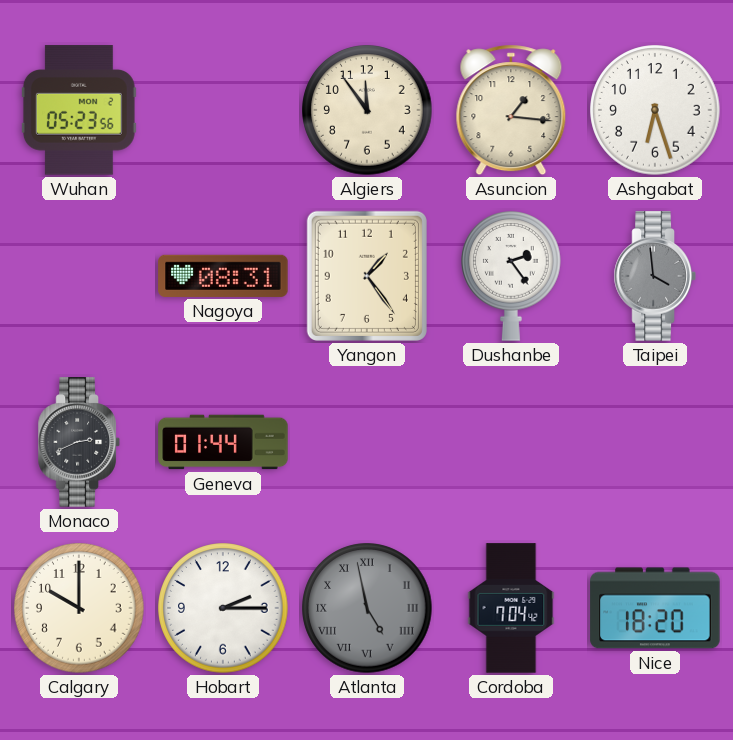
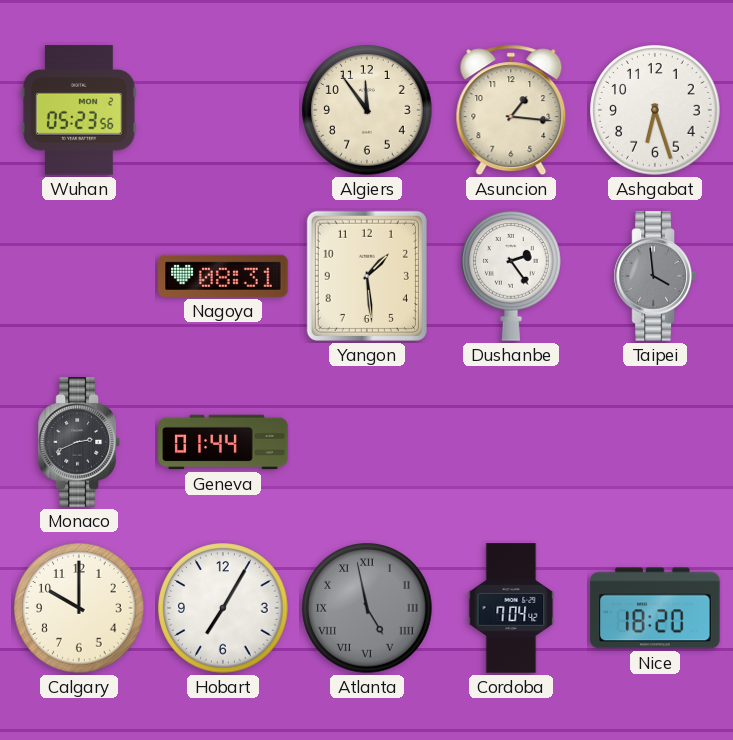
Yangon: 1:24 -> 1:29
Hobart: 2:15 -> 7:05
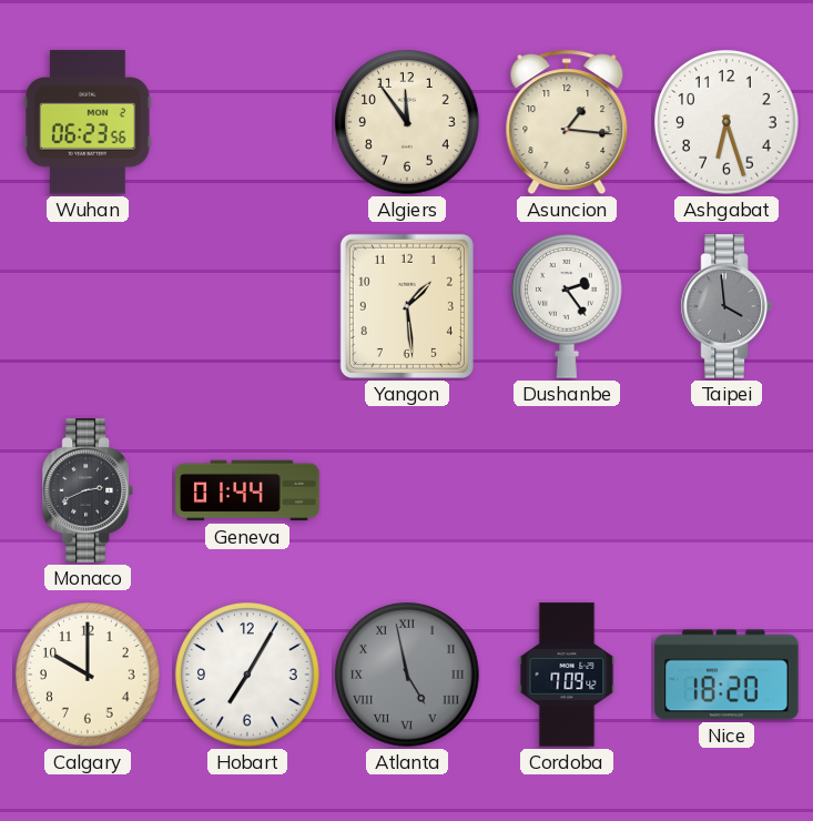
Wuhan: 05:23 -> 06:23
Nagoya: 08:31 -> none
Cordoba: 7:04 -> 7:09
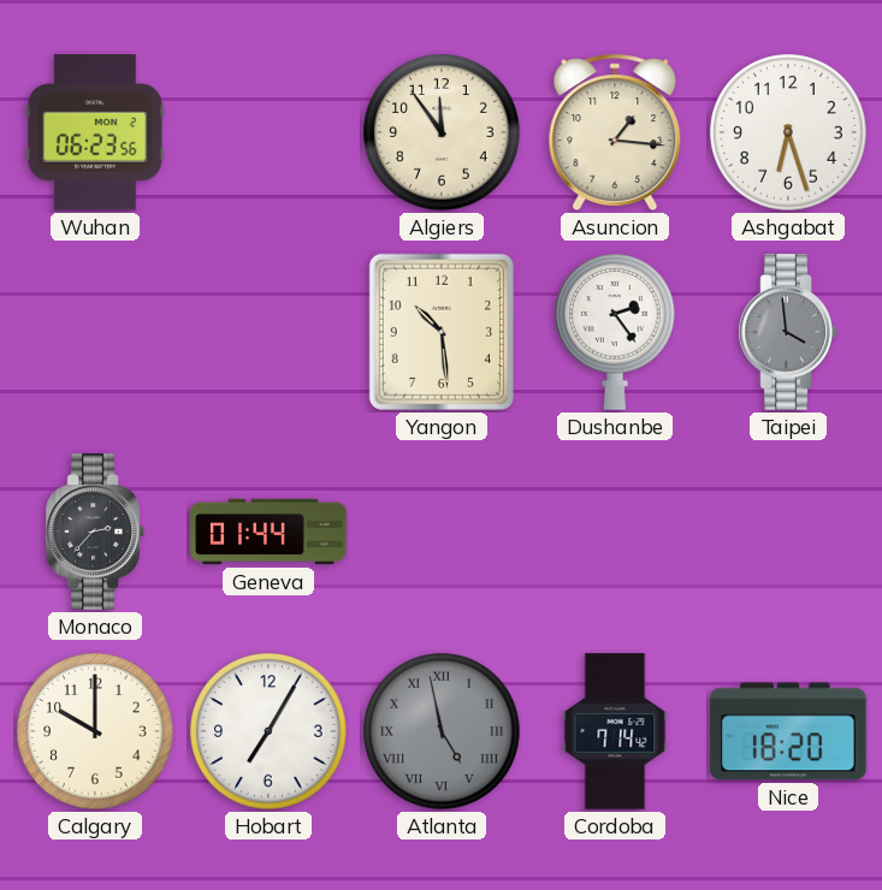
Yangon: 1:29 -> 10:29
Monaco: 2:41 -> 2:37
Cordoba: 7:09 -> 7:14
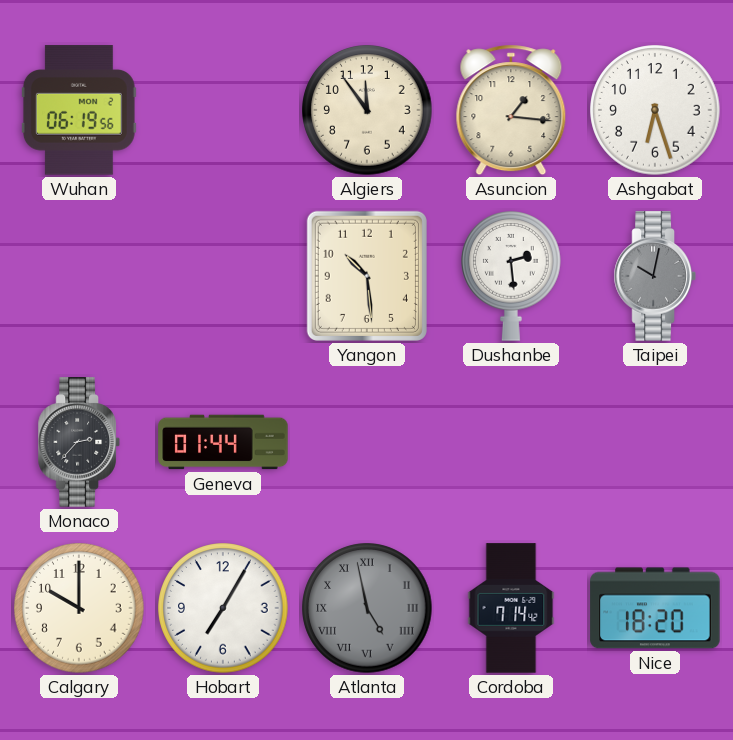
Wuhan: 06:23 -> 06:19
Dushanbe: 2:24 -> 2:29
Taipei: 3:59 -> 10:02
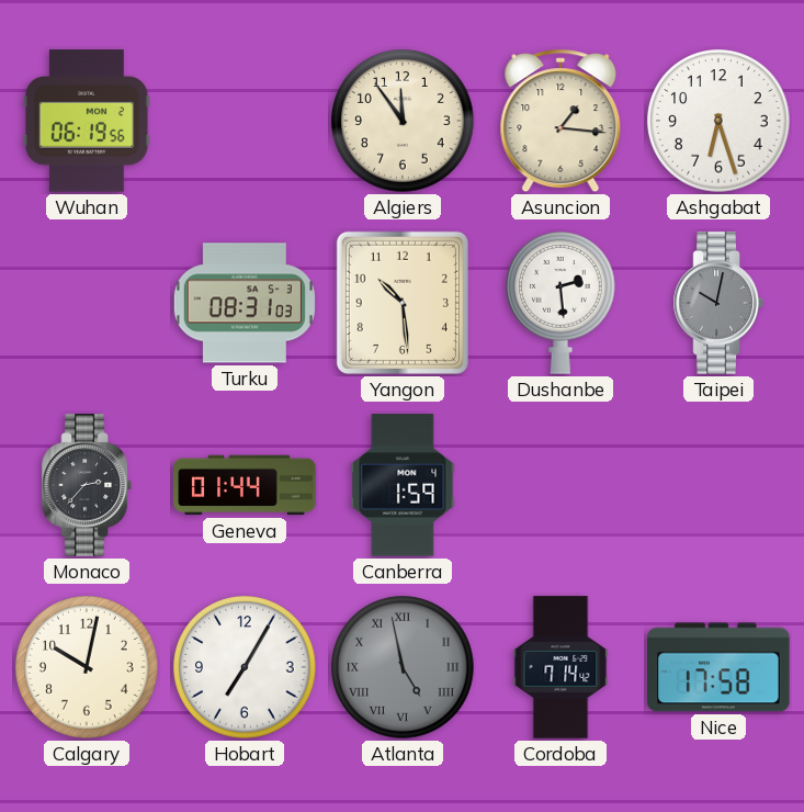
Turku: none -> 08:31
Canberra: none -> 1:59
Calgary: 10:00 -> 10:02
Nice: 18:20 -> 17:58
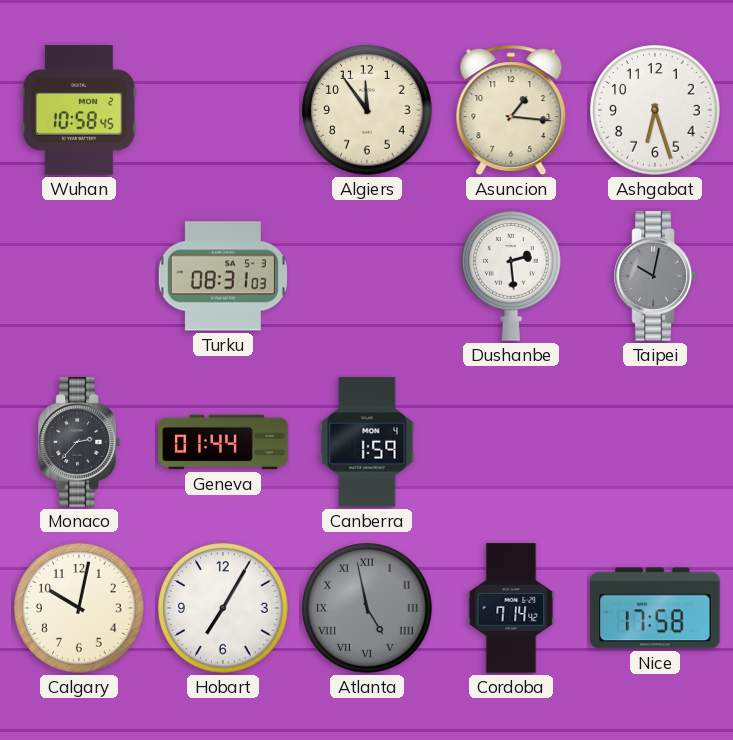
Wuhan: 06:19 -> 10:58
Yangon: 10:29 -> none
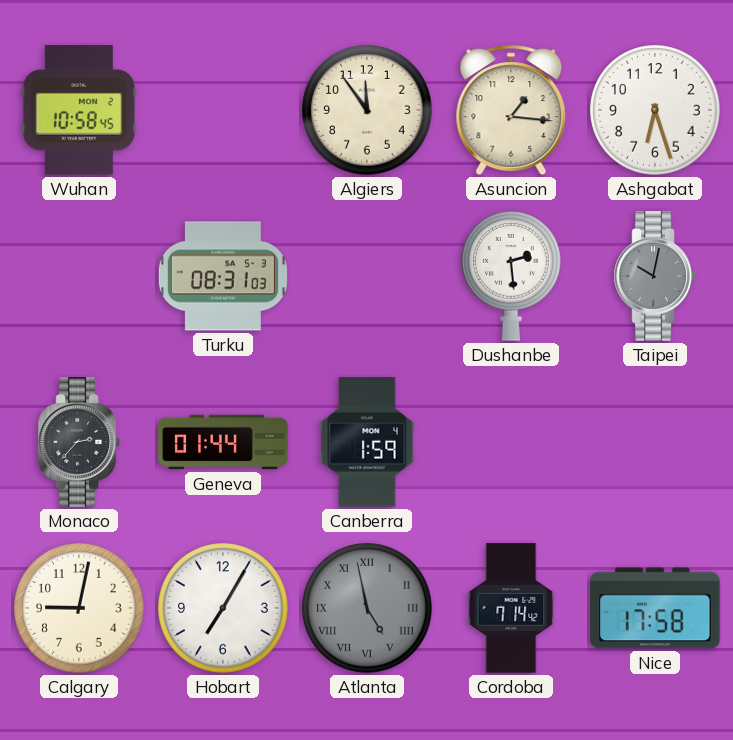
Calgary: 10:02 -> 9:02
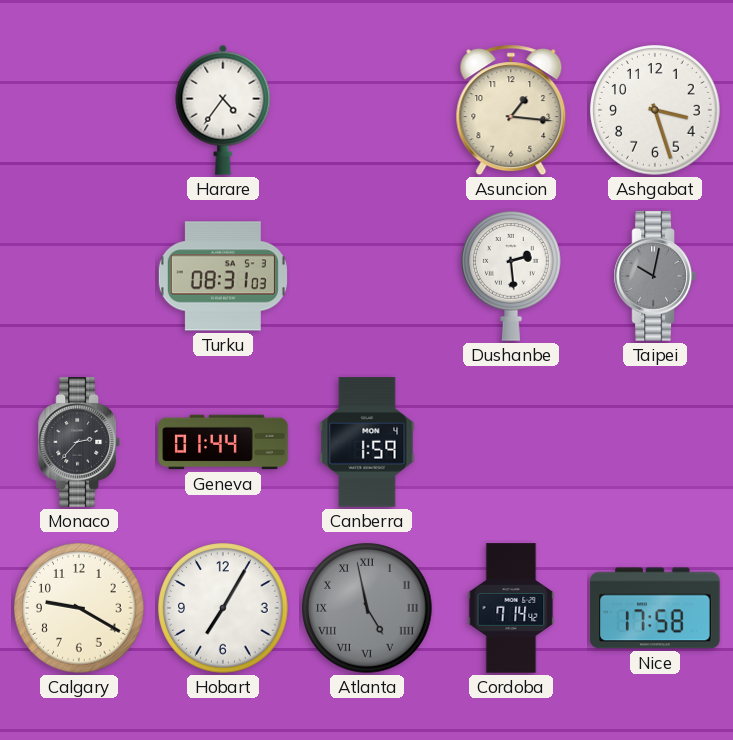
Wuhan: 10:58 -> none
Harare: none -> 4:36
Algiers: 11:54 -> none
Ashgabat: 6:27 -> 3:27
Calgary: 9:02 -> 9:20
